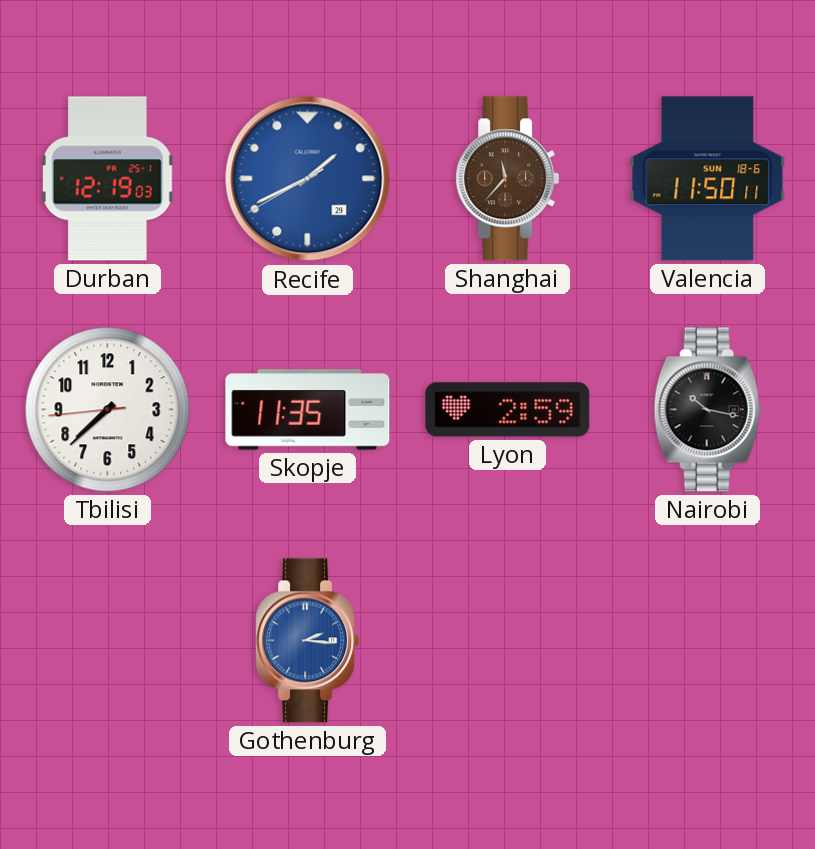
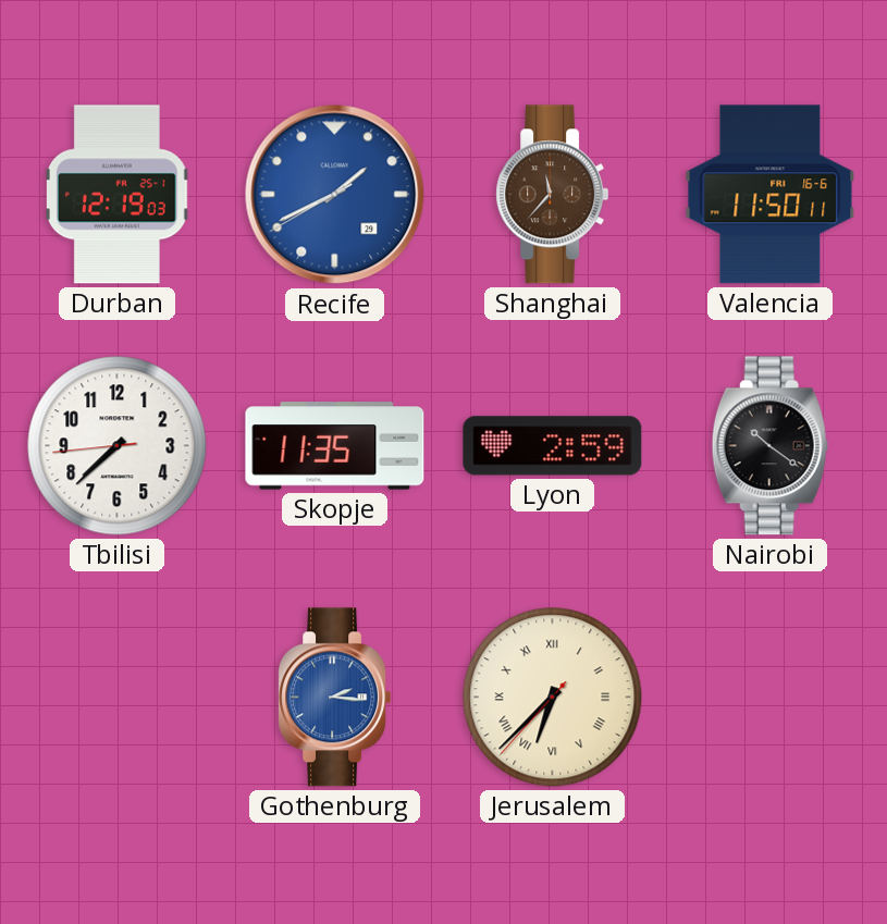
Valencia date: SUN 18-6 -> FRI 16-6
Nairobi: 10:17 -> 10:21
Jerusalem: none -> 6:37
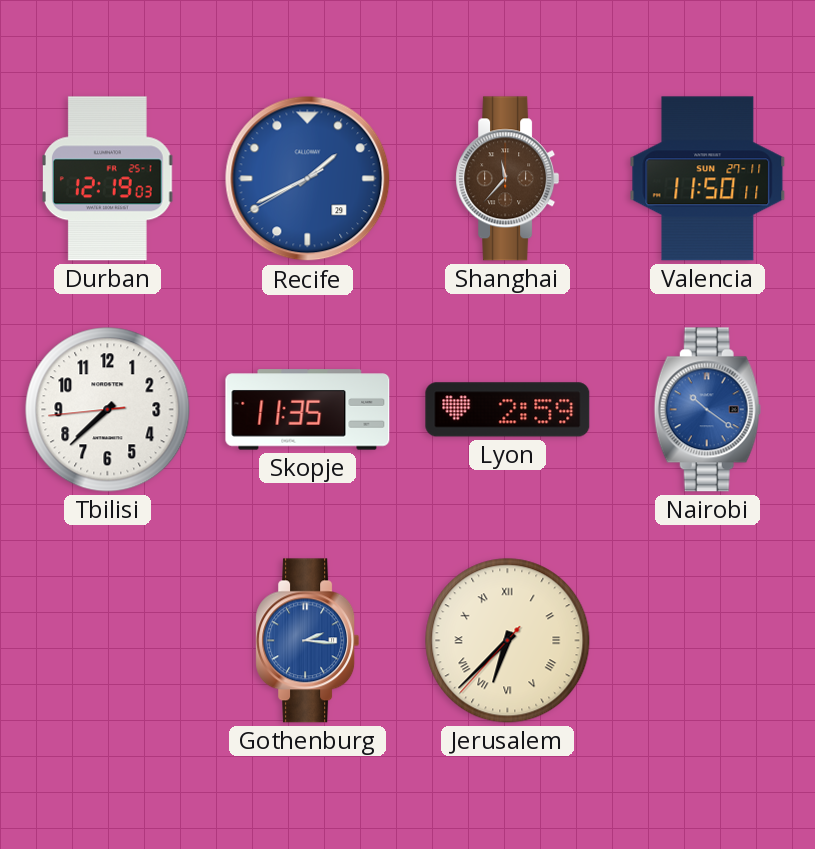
Valencia date: FRI 16-6 -> SUN 27-11
Nairobi dial: black -> blue
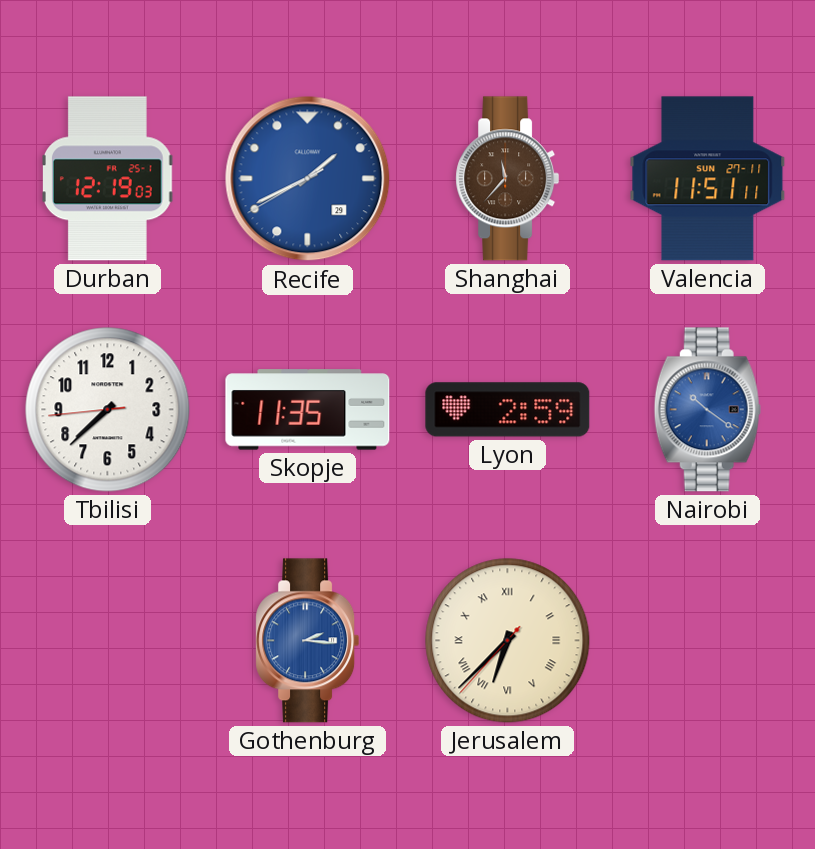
Valencia: 11:50 -> 11:51
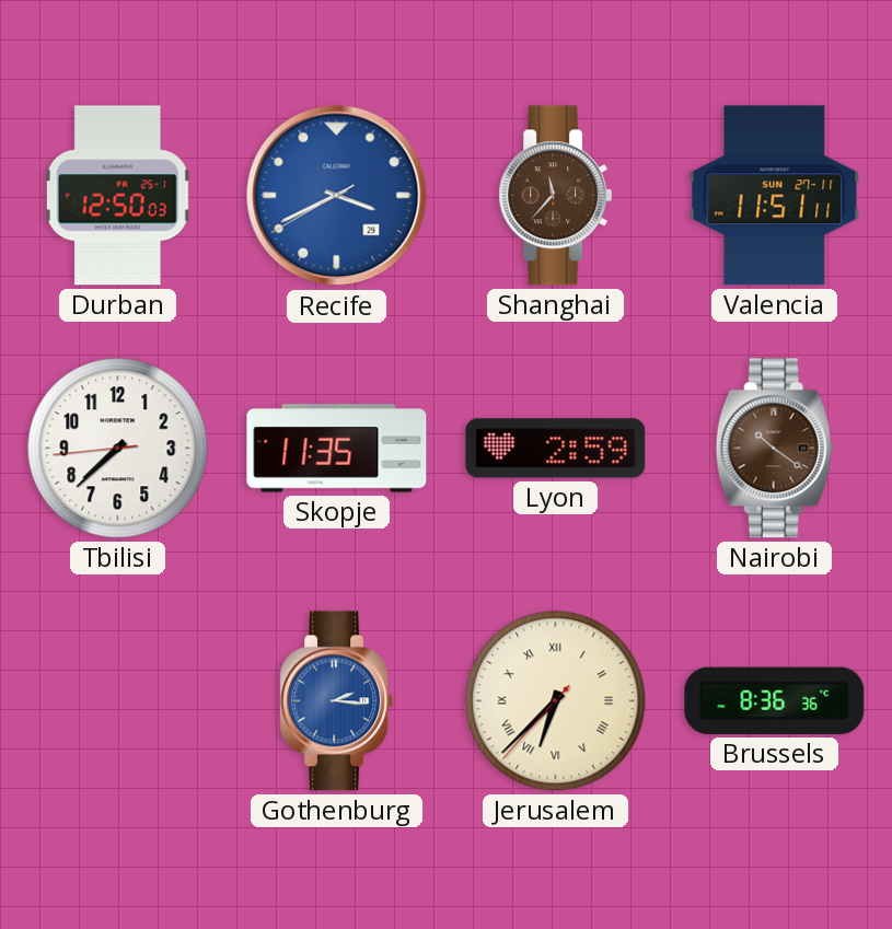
Durban: 12:19 -> 12:50
Recife: 1:40 -> 3:40
Nairobi dial: blue -> brown
Brussels: none -> 8:36
